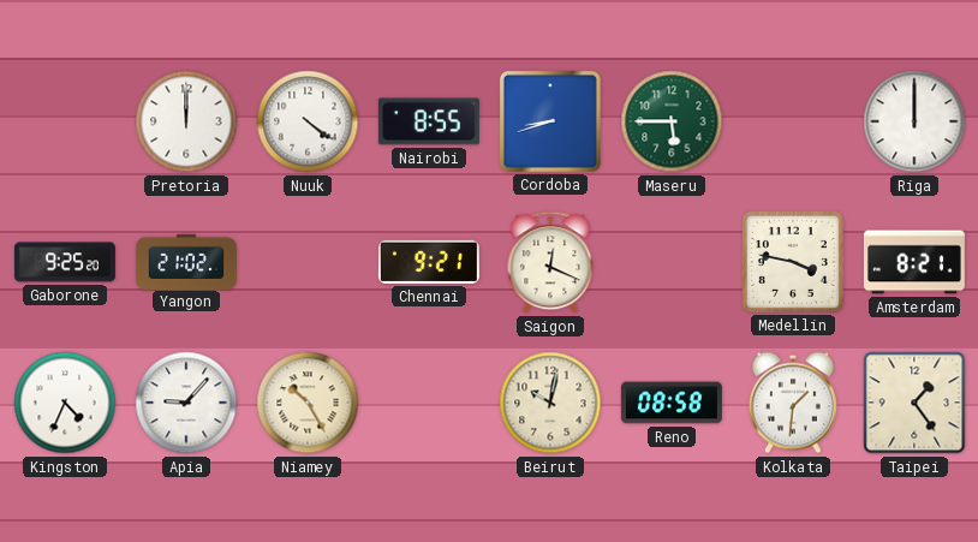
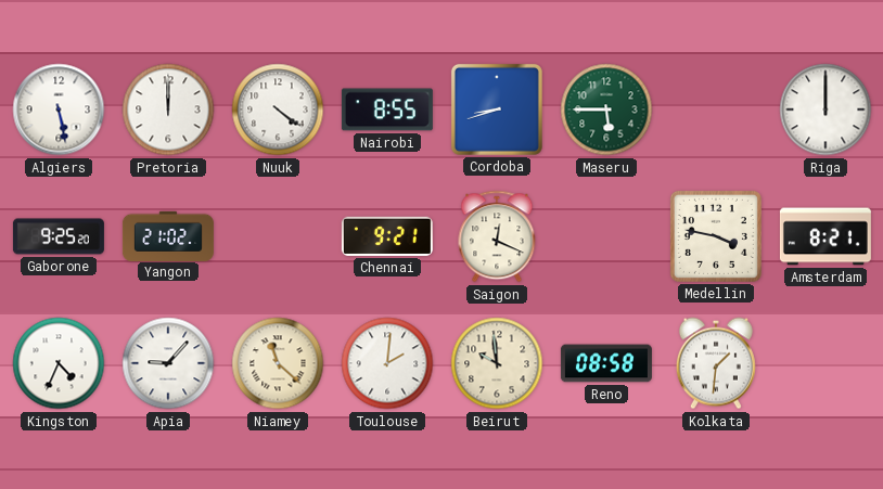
Algiers: none -> 5:28
Niamey: 10:25 -> 11:22
Toulouse: none -> 2:01
Beirut: 10:02 -> 9:59
Taipei: 1:24 -> none
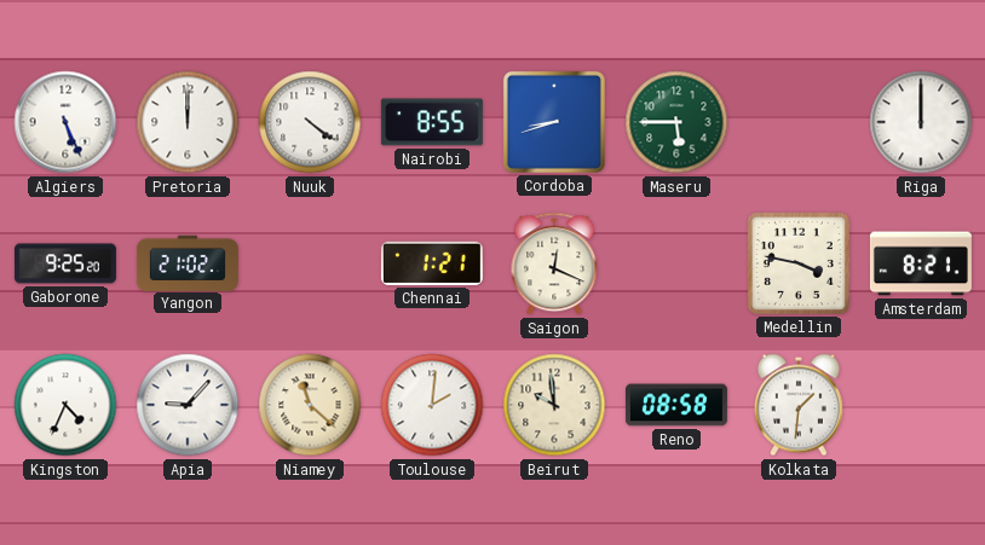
Algiers: 5:28 -> 5:26
Chennai: 9:21 -> 1:21
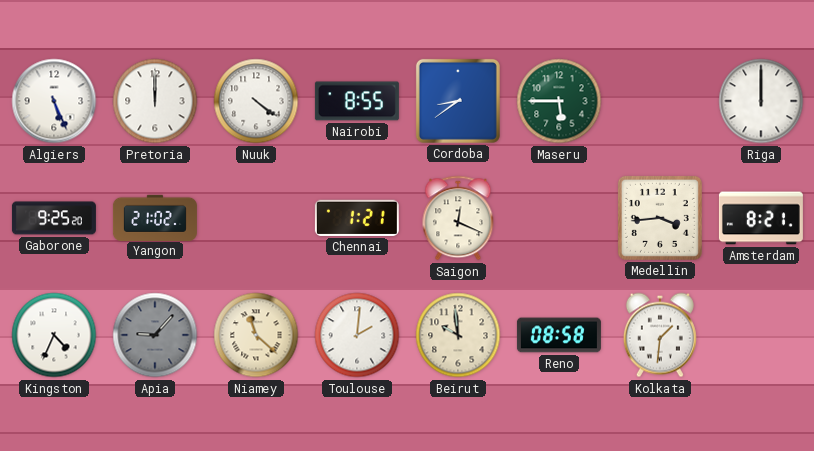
Cordoba: 8:42 -> 8:39
Medellin: 3:47 -> 3:44
Apia dial: white -> grey
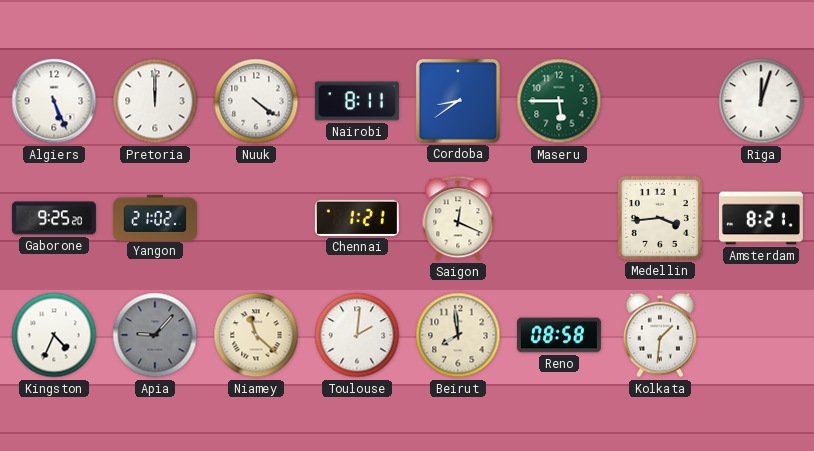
Nairobi: 8:55 -> 8:11
Riga: 12:00 -> 12:03
Beirut: 9:59 -> 7:59
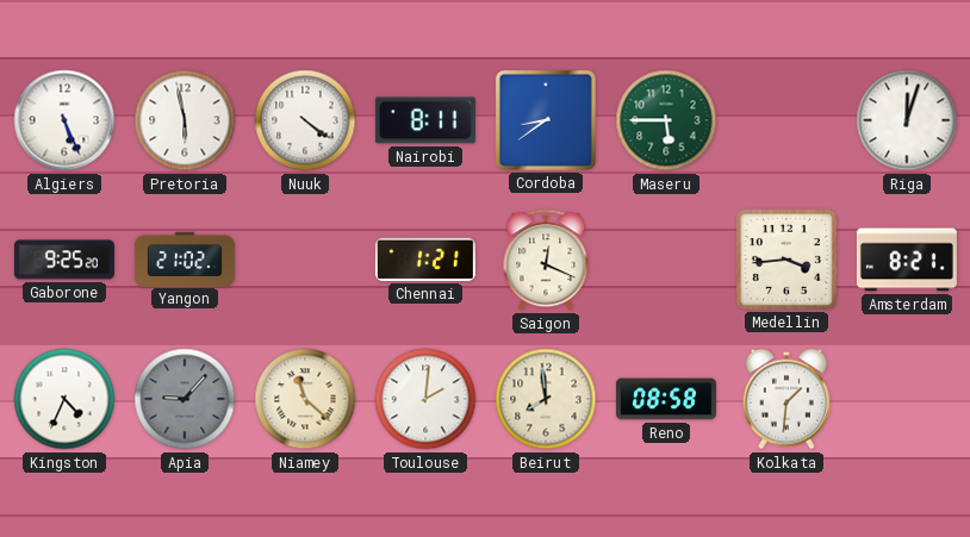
Pretoria: 12:00 -> 5:58
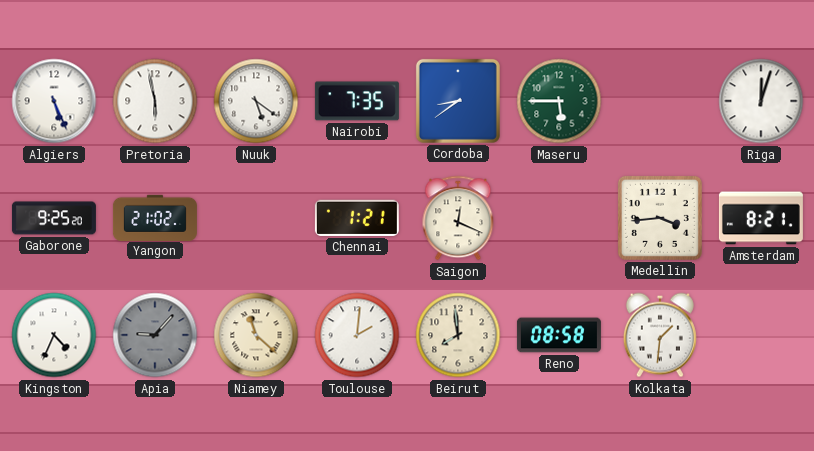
Nuuk: 4:21 -> 5:21
Nairobi: 8:11 -> 7:35
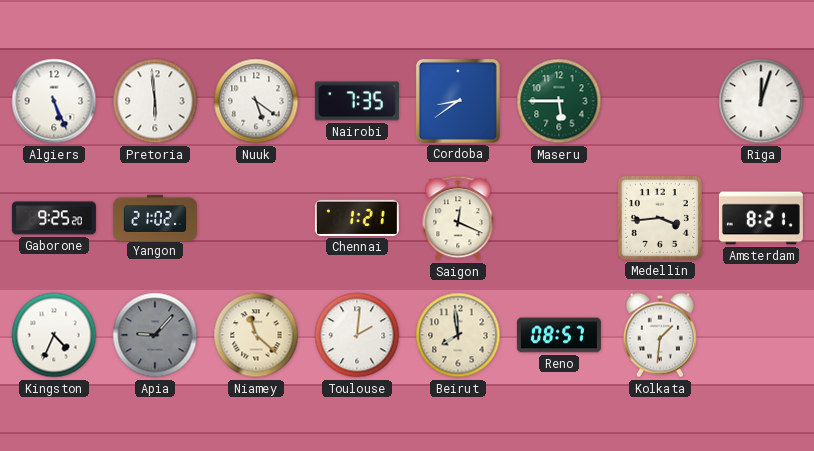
Pretoria: 5:58 -> 5:59
Reno: 08:58 -> 08:57
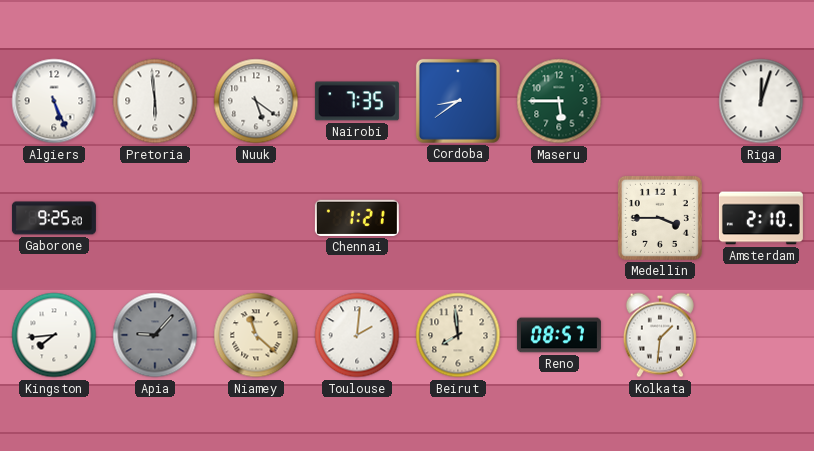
Yangon: 21:02 -> none
Saigon: 12:19 -> none
Medellin: 3:44 -> 3:45
Amsterdam: 8:21 -> 2:10
Kingston: 4:34 -> 7:44
